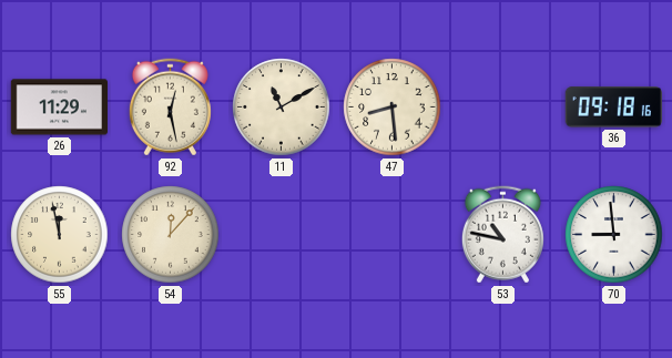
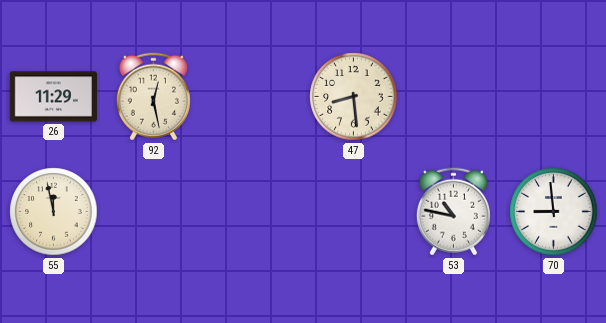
11: 11:10 -> none
36: 09:18 -> none
54: 12:07 -> none
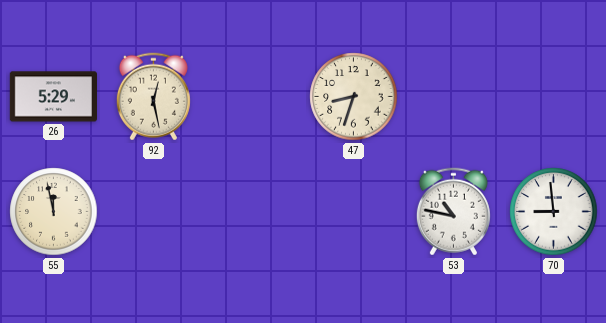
26: 11:29 -> 5:29
47: 8:29 -> 8:33
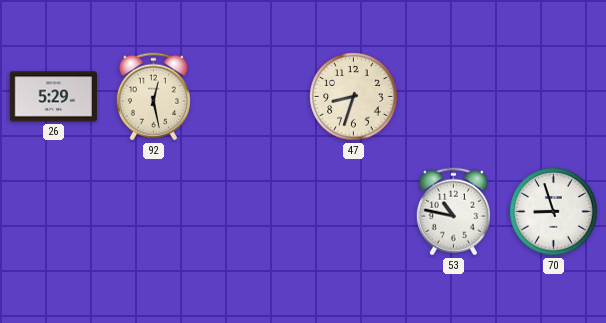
55: 11:58 -> none
70: 8:59 -> 8:57
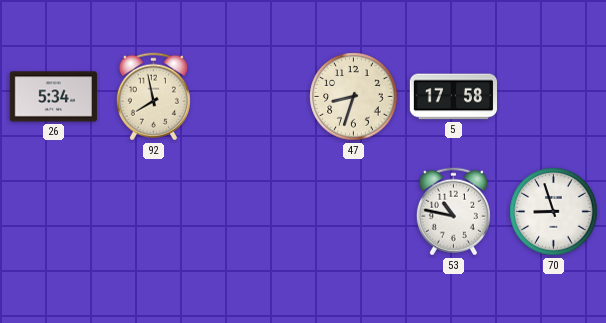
26: 5:29 -> 5:34
92: 12:28 -> 7:58
5: none -> 17:58
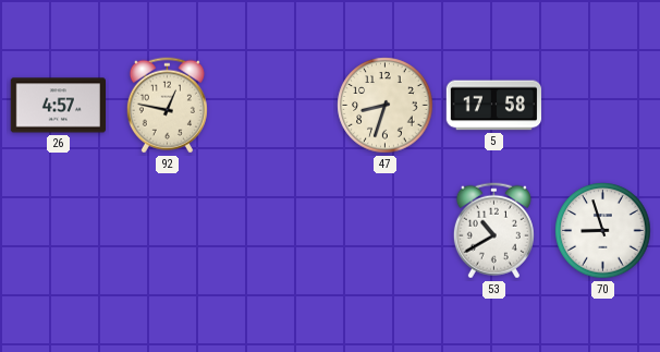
26: 5:34 -> 4:57
92: 7:58 -> 12:47
53: 10:47 -> 10:40
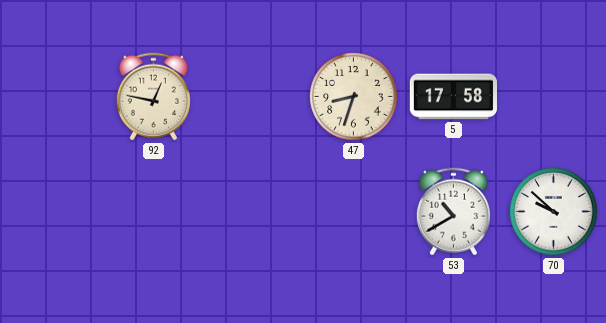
26: 4:57 -> none
70: 8:57 -> 9:52
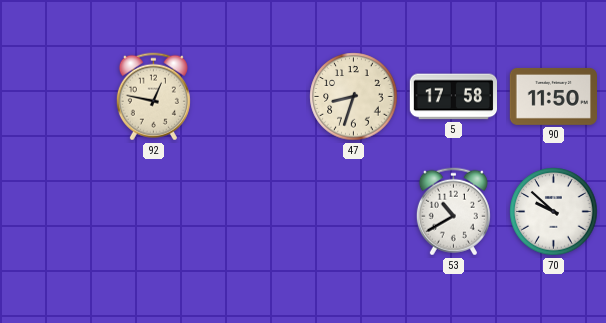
90: none -> 11:50
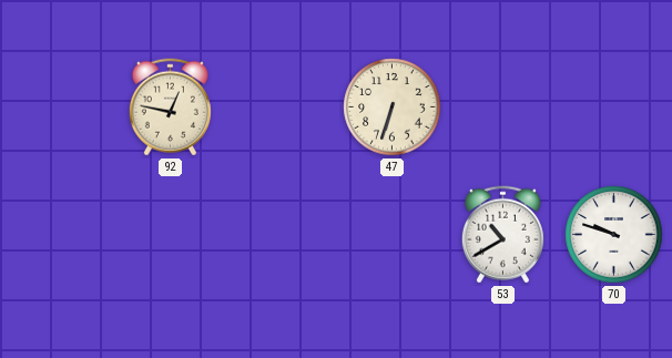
47: 8:33 -> 6:33
5: 17:58 -> none
90: 11:50 -> none
70: 9:52 -> 9:48
